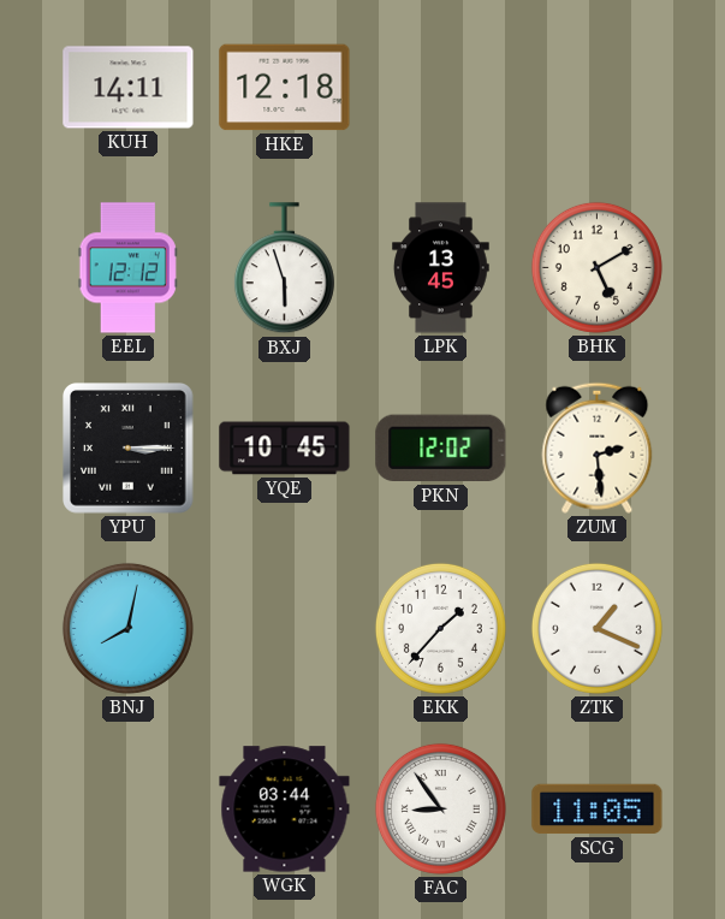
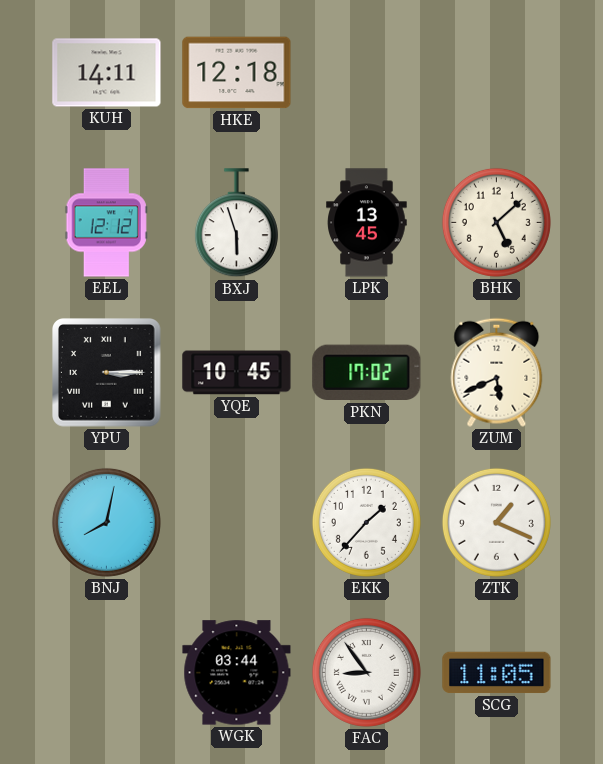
BHK: 5:10 -> 5:08
PKN: 12:02 -> 17:02
ZUM: 2:29 -> 5:41
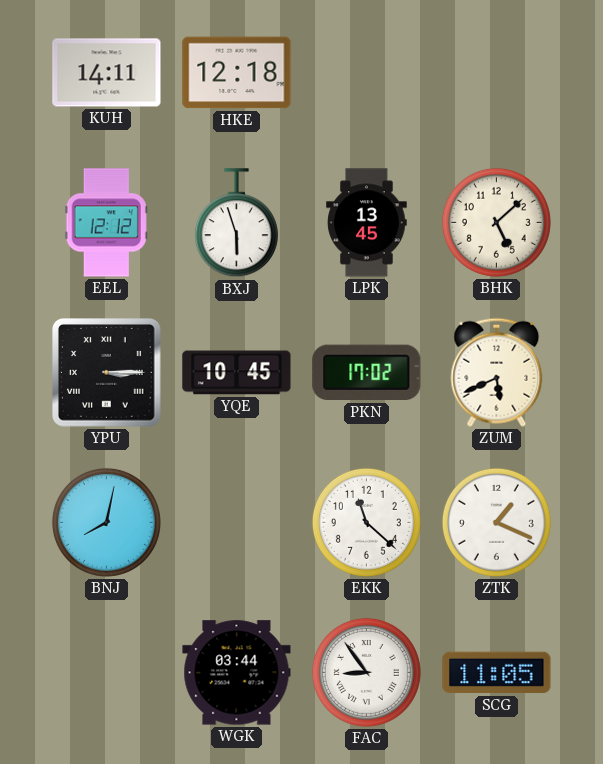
EKK: 1:37 -> 11:22
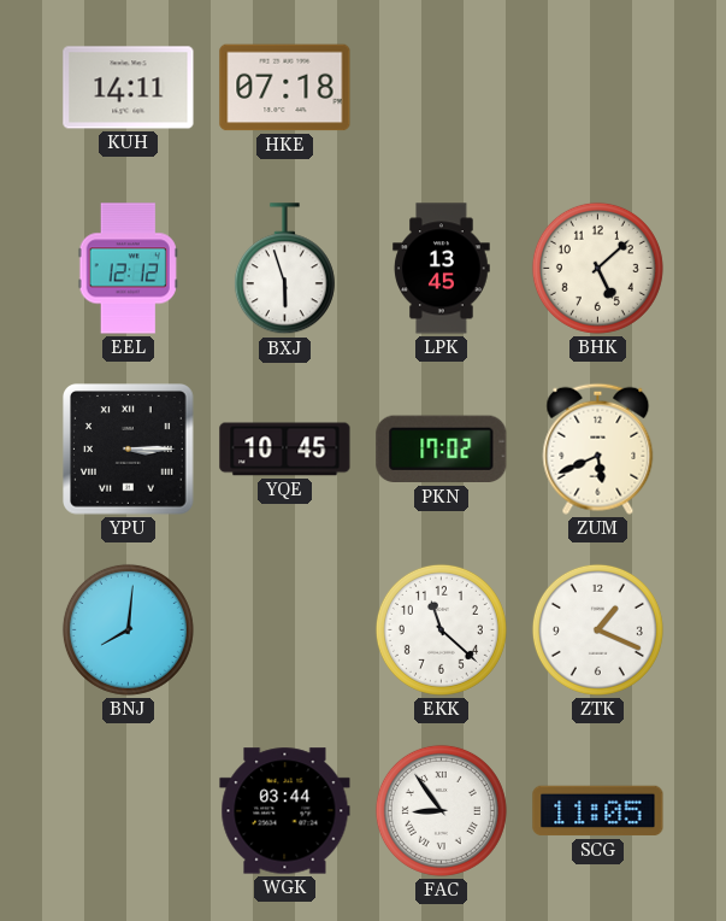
HKE: 12:18 -> 07:18
BNJ: 8:02 -> 8:01
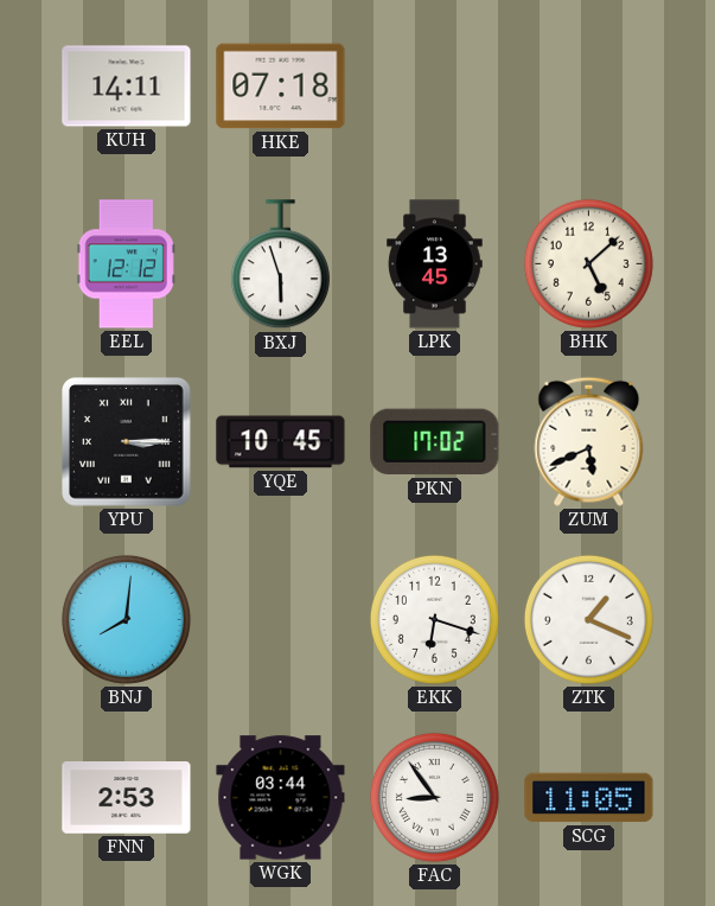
EKK: 11:22 -> 6:18
FNN: none -> 2:53
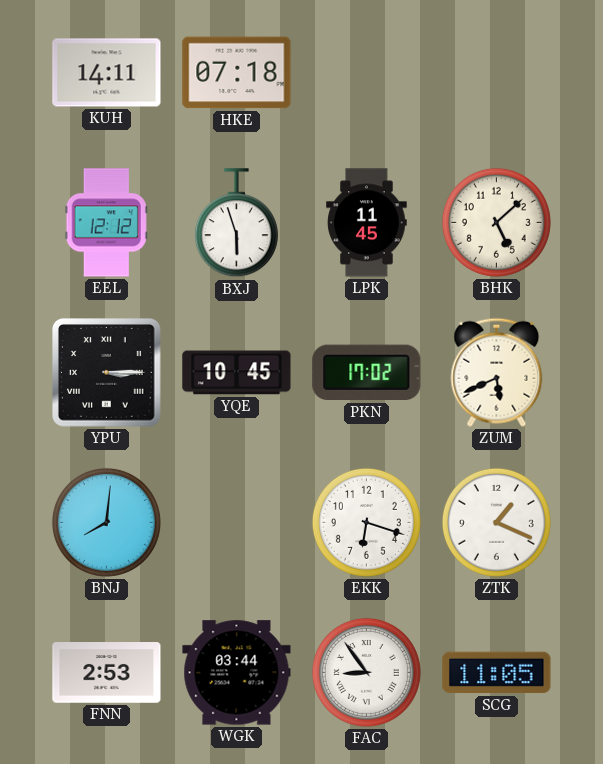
LPK: 13:45 -> 11:45
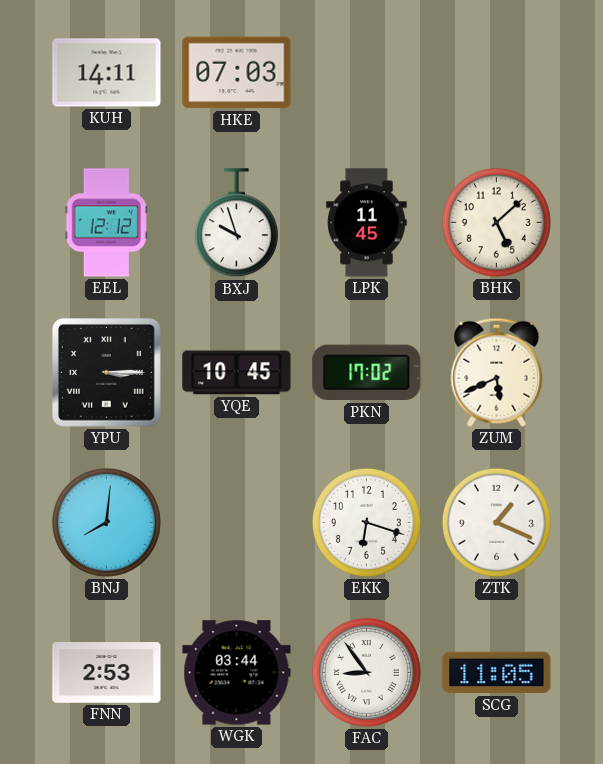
HKE: 07:18 -> 07:03
BXJ: 5:57 -> 9:57
